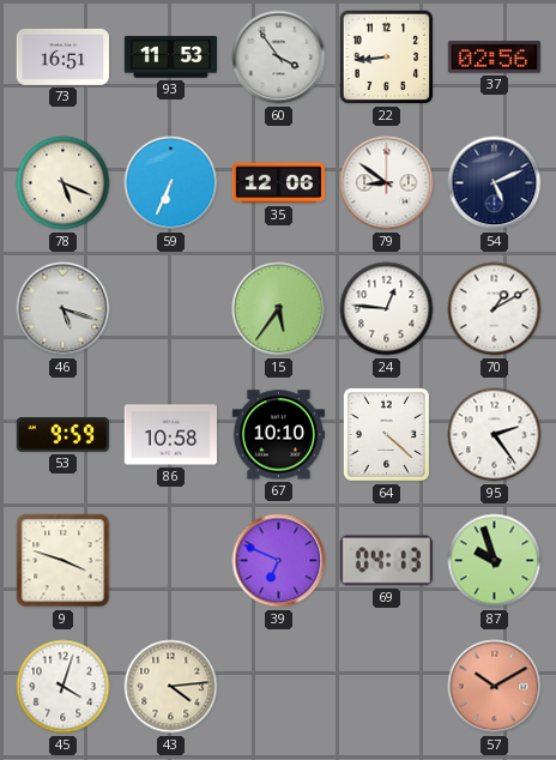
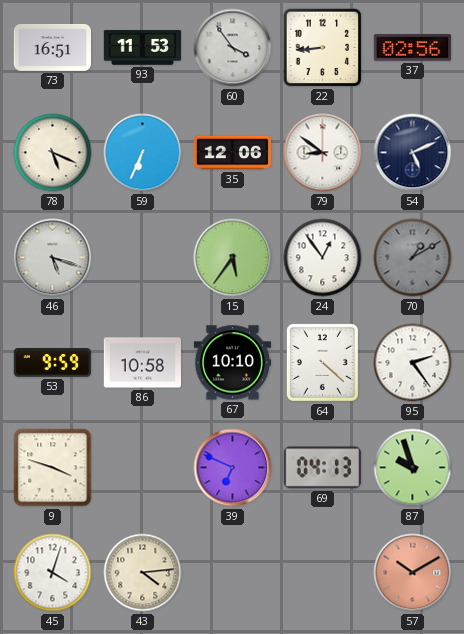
24: 12:46 -> 12:54
70 dial: white -> grey
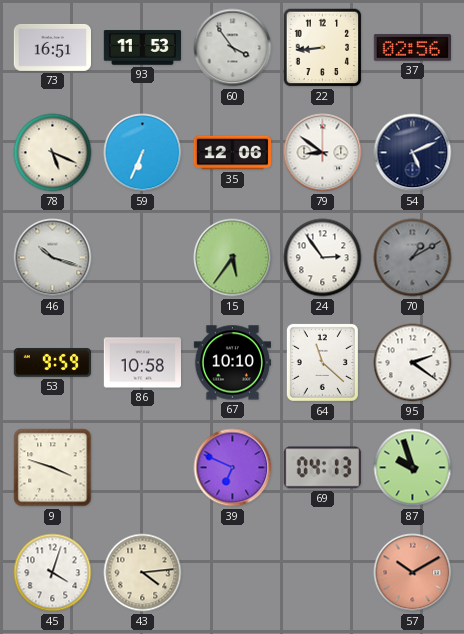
46: 5:18 -> 10:18
24: 12:54 -> 2:54
64: 4:22 -> 11:22
95: 2:24 -> 2:21
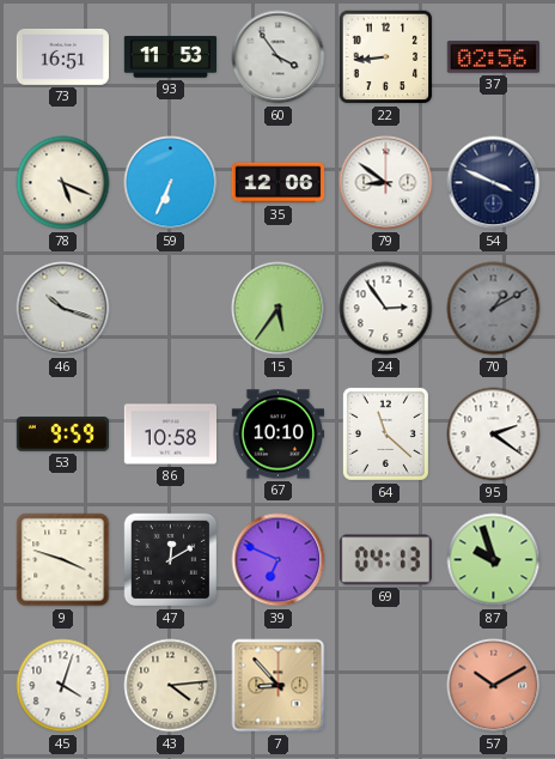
54: 5:11 -> 3:49
47: none -> 12:10
7: none -> 8:53
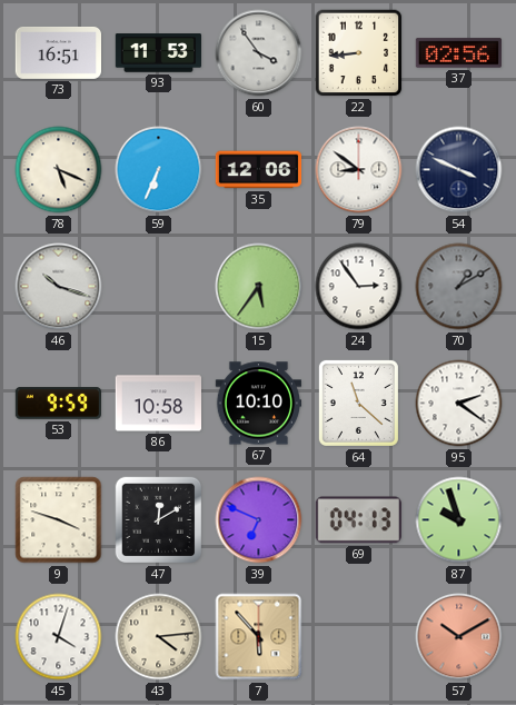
7: 8:53 -> 5:53
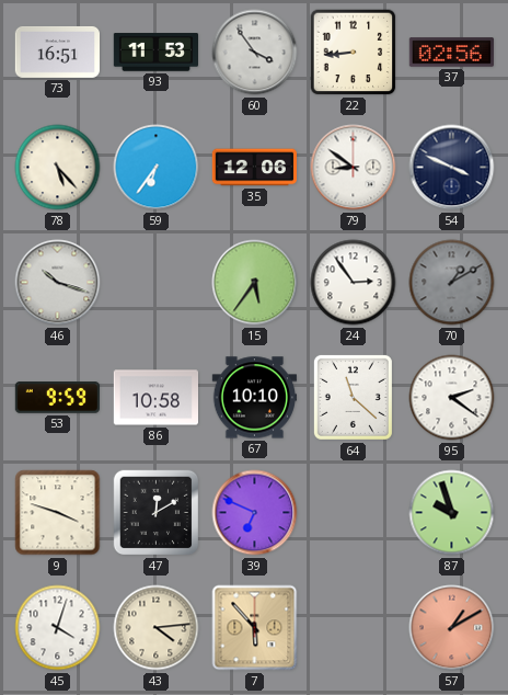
78: 5:19 -> 5:23
59: 6:34 -> 6:36
69: 04:13 -> none
57: 10:10 -> 1:10
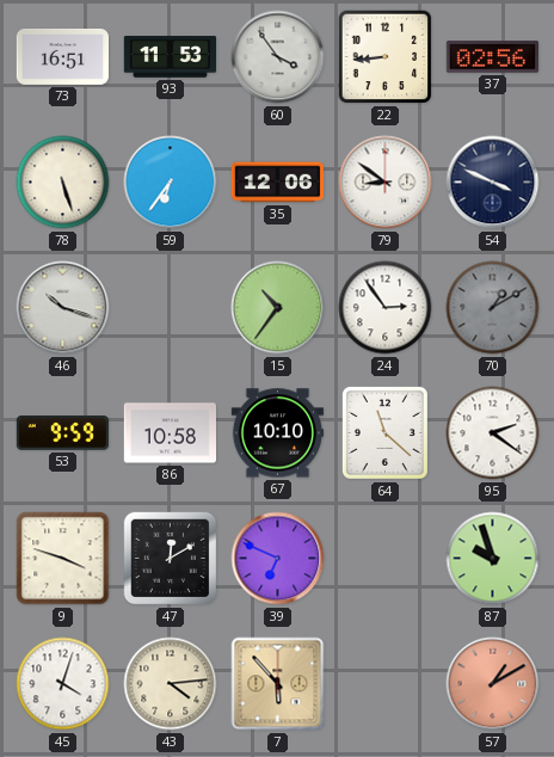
78: 5:23 -> 5:27
15: 5:36 -> 10:36
